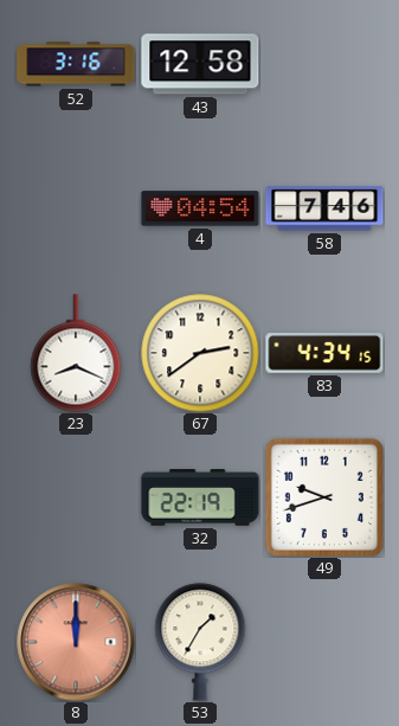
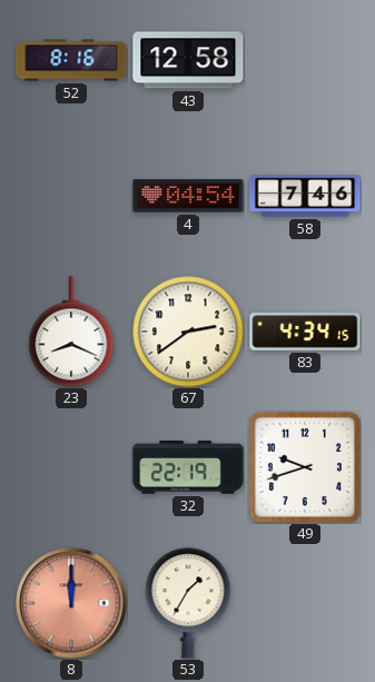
52: 3:16 -> 8:16
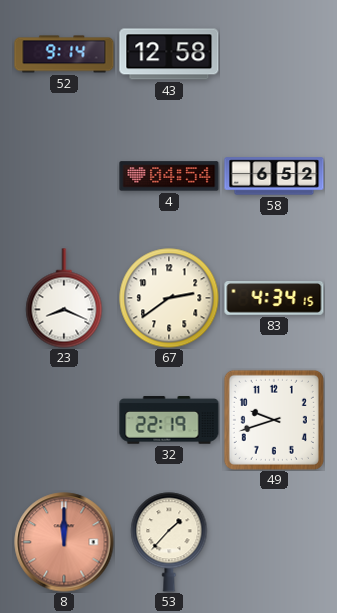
52: 8:16 -> 9:14
58: 7:46 -> 6:52
53: 1:35 -> 1:37
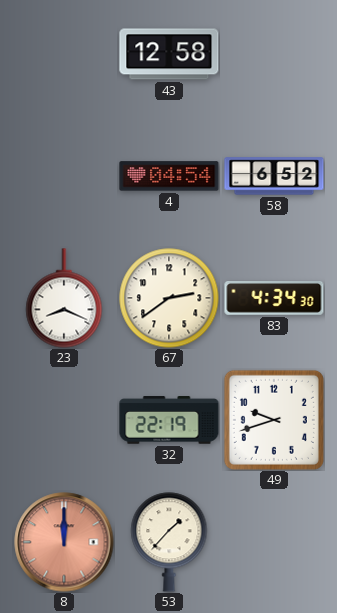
52: 9:14 -> none
83: 4:34:15 -> 4:34:30
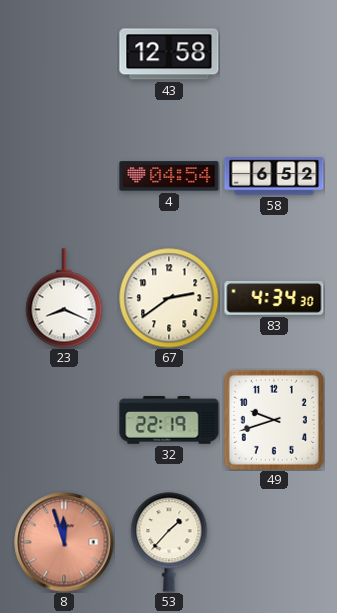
8: 12:00 -> 11:57
